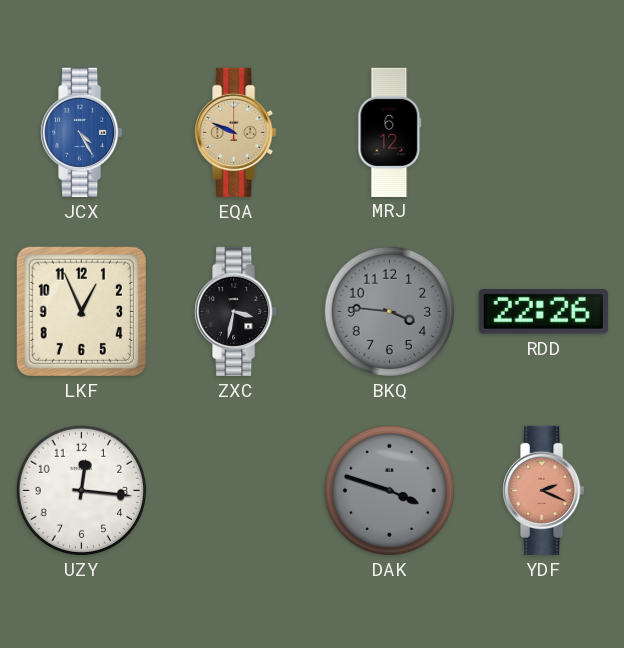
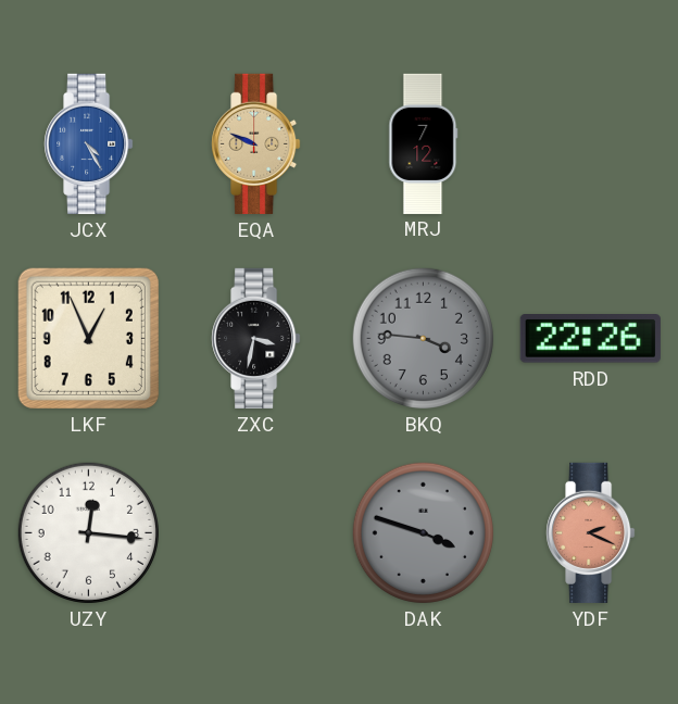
MRJ: 6:12 -> 7:12
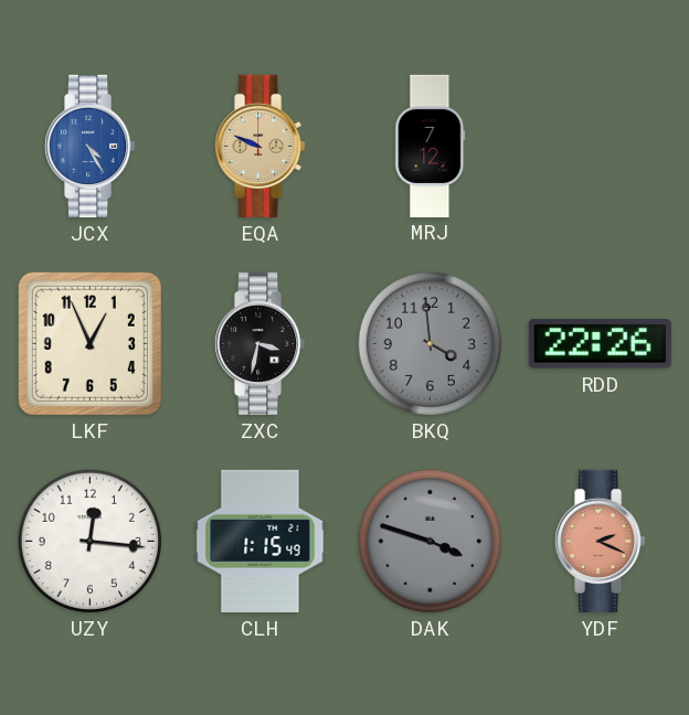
BKQ: 3:46 -> 3:59
CLH: none -> 1:15
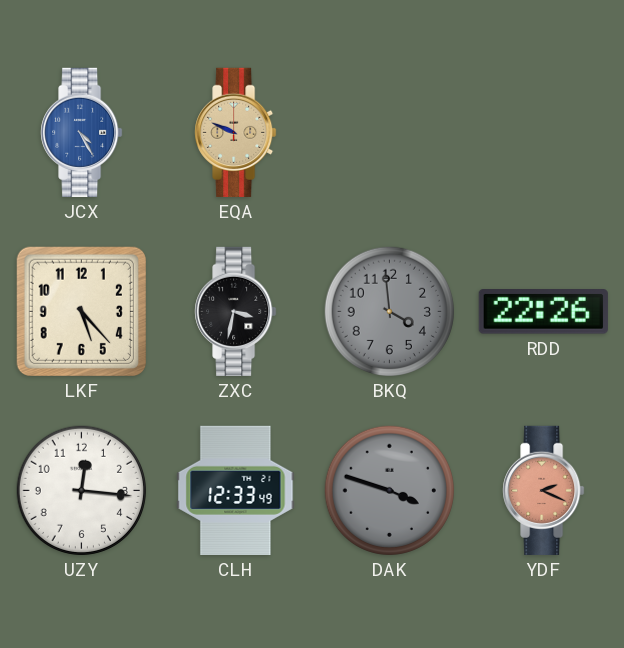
MRJ: 7:12 -> none
LKF: 12:56 -> 5:23
CLH: 1:15 -> 12:33
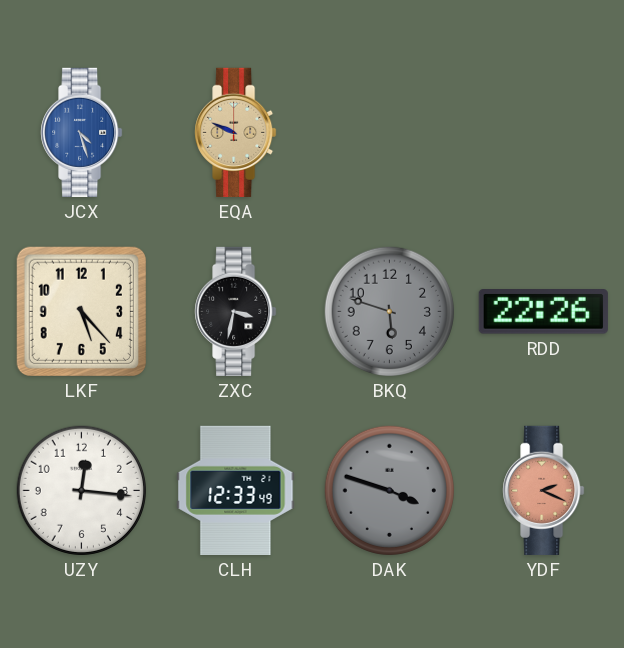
JCX: 4:25 -> 4:27
BKQ: 3:59 -> 5:48
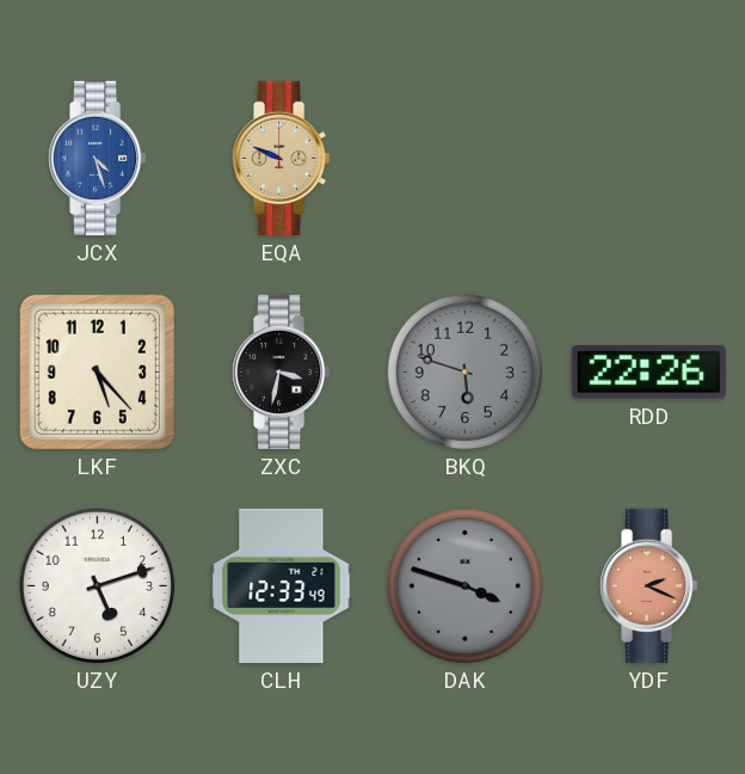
UZY: 12:16 -> 5:12
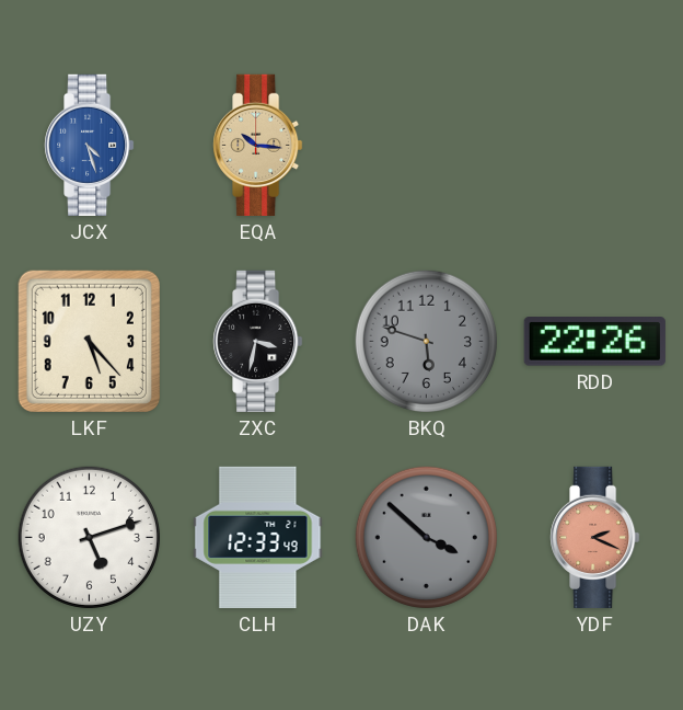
EQA: 9:49 -> 10:16
DAK: 3:48 -> 3:52
